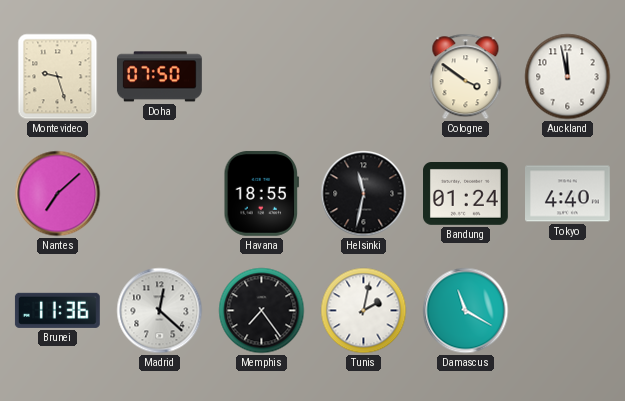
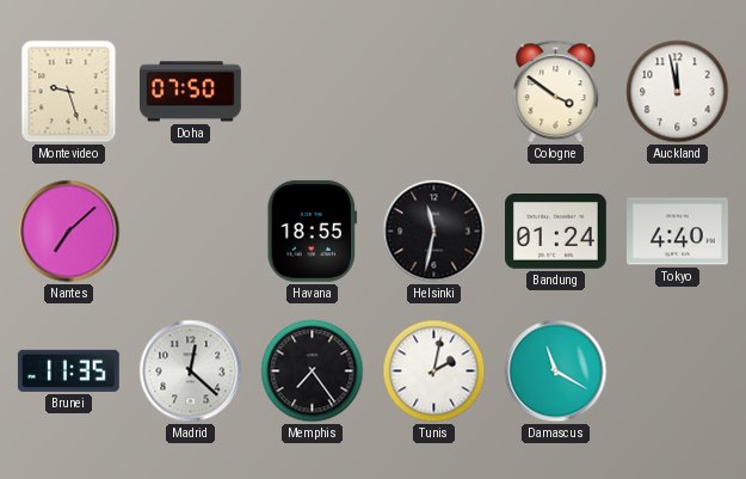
Brunei: 11:36 -> 11:35
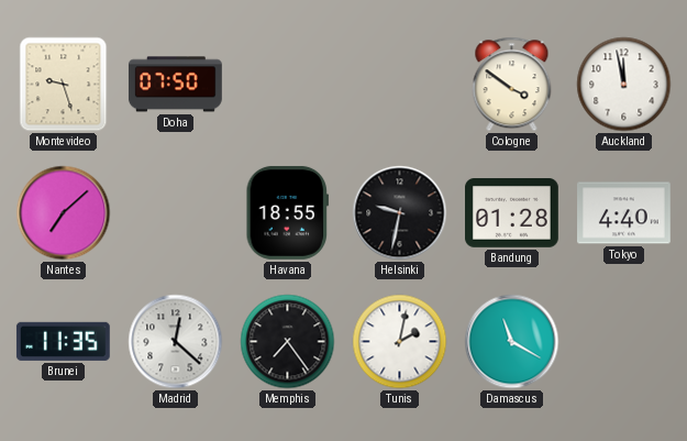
Helsinki: 11:32 -> 9:32
Bandung: 01:24 -> 01:28
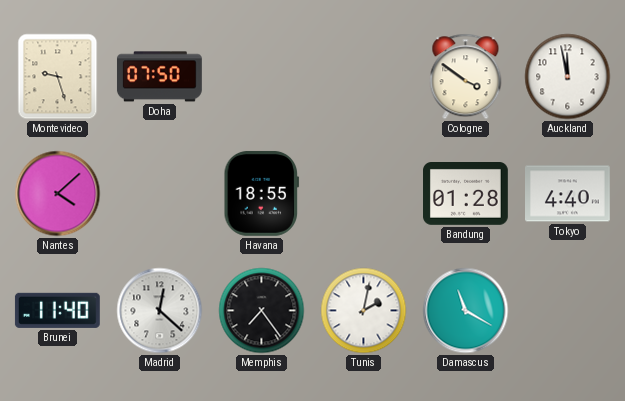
Nantes: 7:08 -> 4:08
Helsinki: 9:32 -> none
Brunei: 11:35 -> 11:40
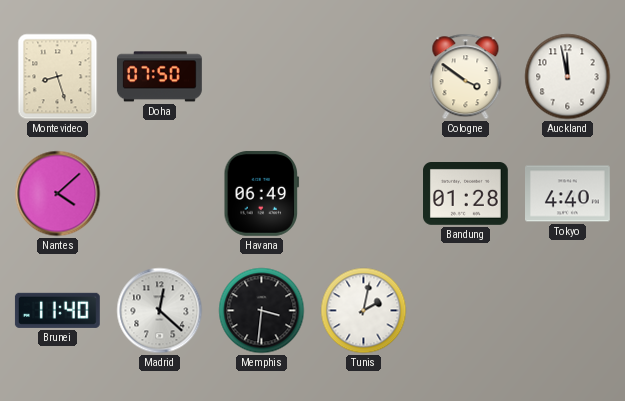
Montevideo: 9:27 -> 8:27
Havana: 18:55 -> 06:49
Memphis: 7:24 -> 3:31
Damascus: 11:20 -> none
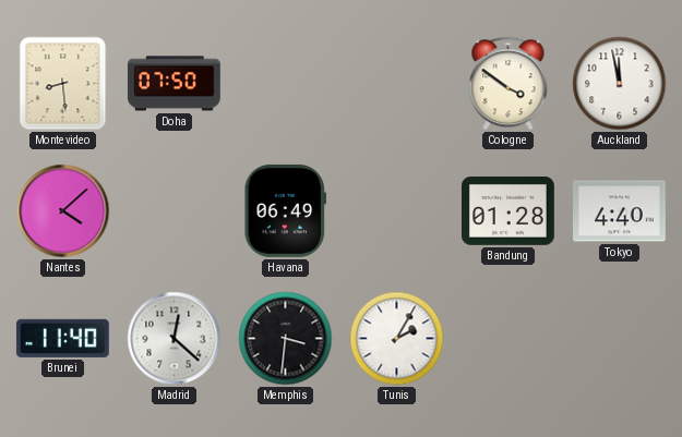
Montevideo: 8:27 -> 8:29
Tunis: 2:02 -> 2:05
